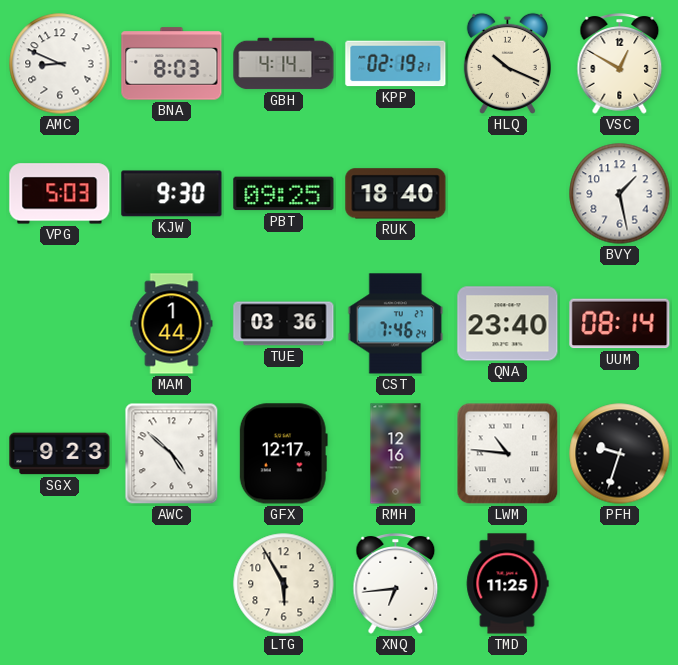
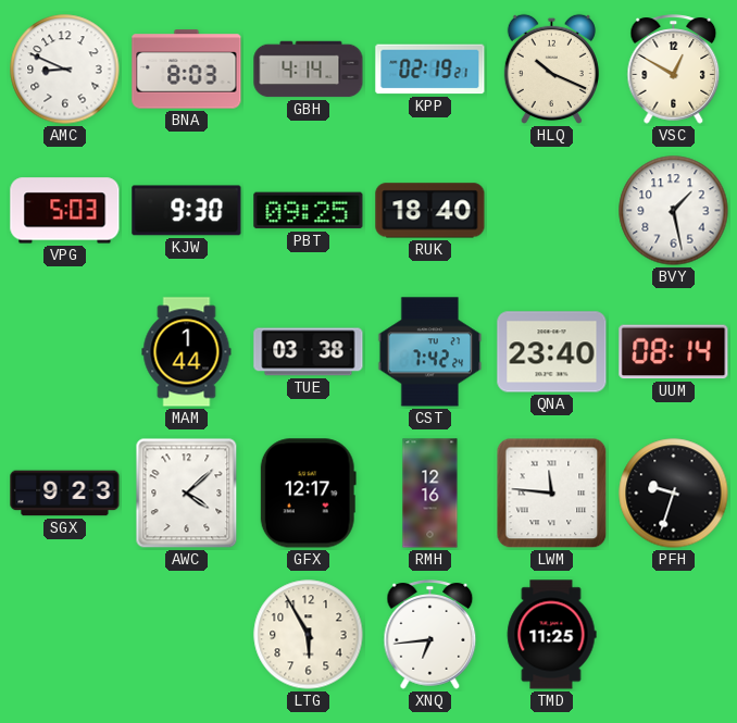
TUE: 03:36 -> 03:38
CST: 7:46 -> 7:42
AWC: 4:52 -> 4:08
LWM: 10:46 -> 11:46
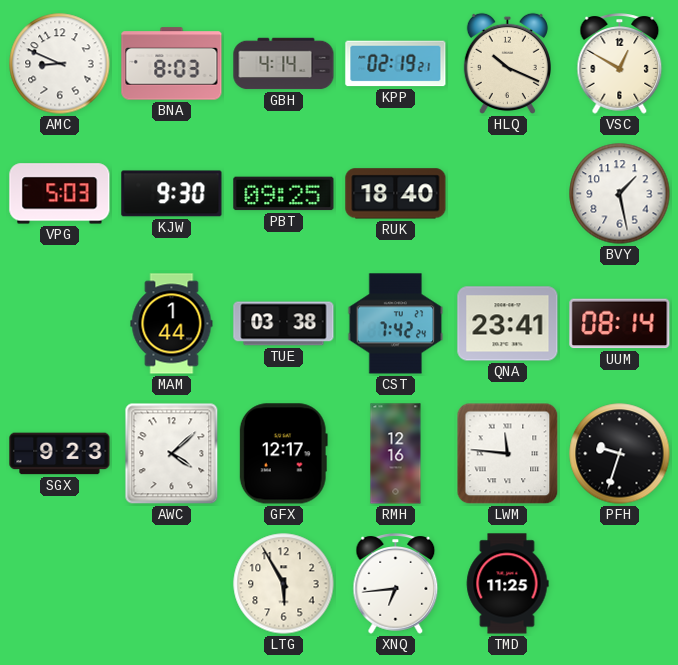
QNA: 23:40 -> 23:41
